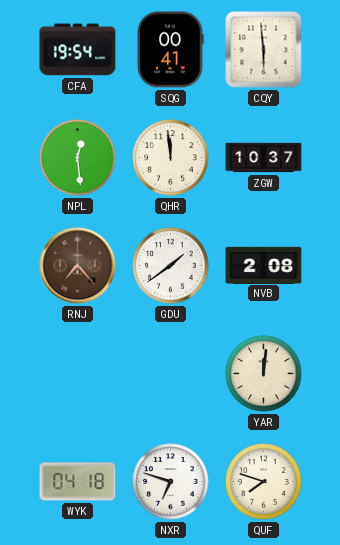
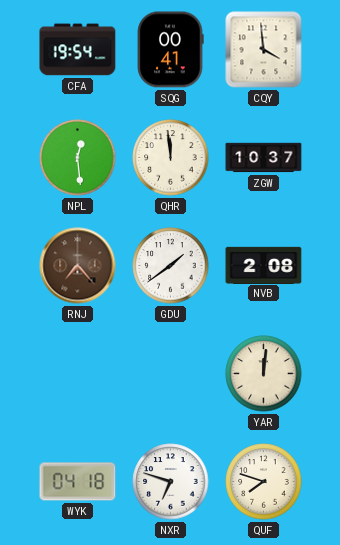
CQY: 5:59 -> 3:59
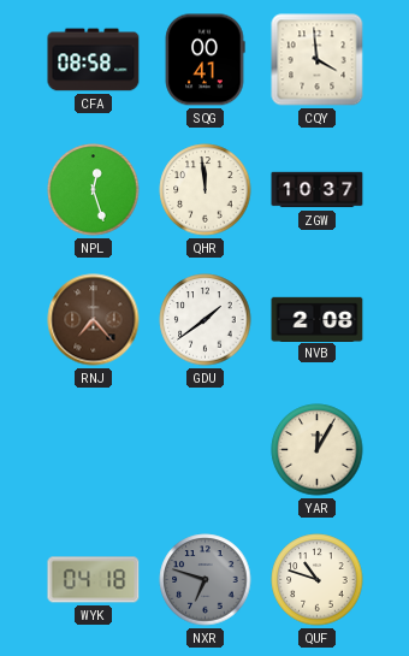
CFA: 19:54 -> 08:58
NPL: 12:29 -> 12:27
YAR: 12:01 -> 12:05
NXR dial: white -> grey
QUF: 7:48 -> 10:48
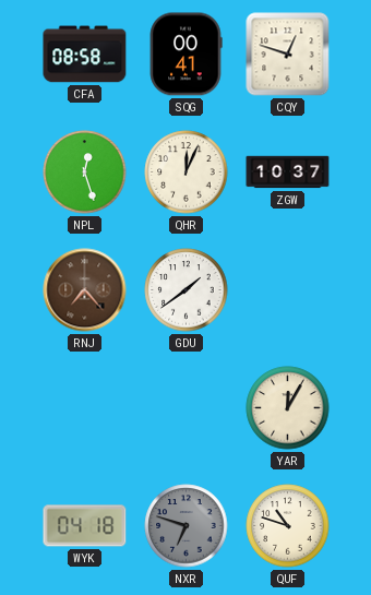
CQY: 3:59 -> 12:48
QHR: 11:59 -> 12:04
NVB: 2:08 -> none
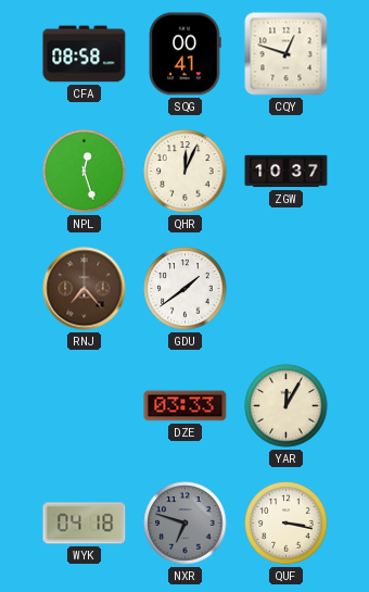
DZE: none -> 03:33
QUF: 10:48 -> 3:17
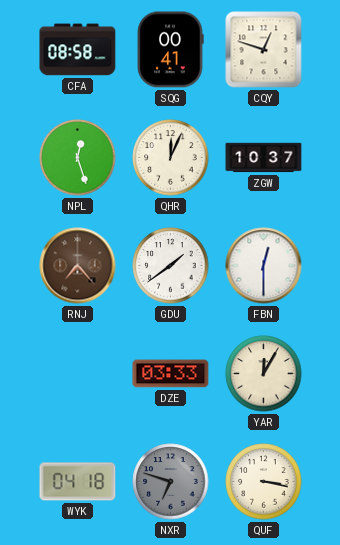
FBN: none -> 12:30
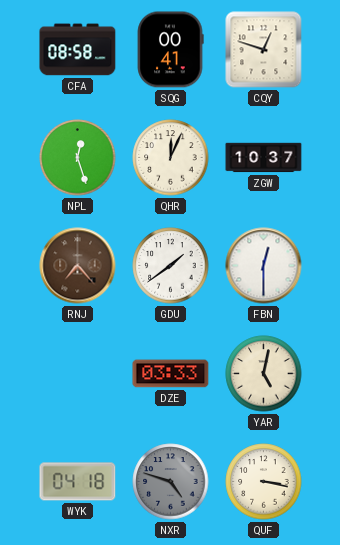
YAR: 12:05 -> 5:02
NXR: 6:48 -> 4:48
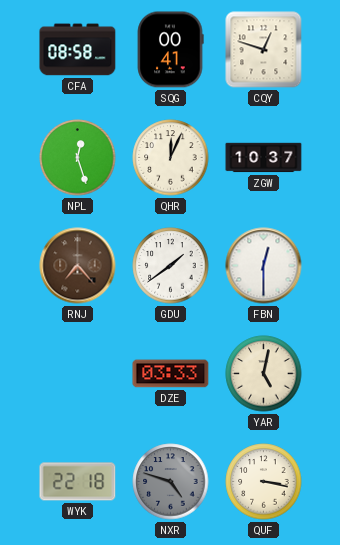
WYK: 04:18 -> 22:18
